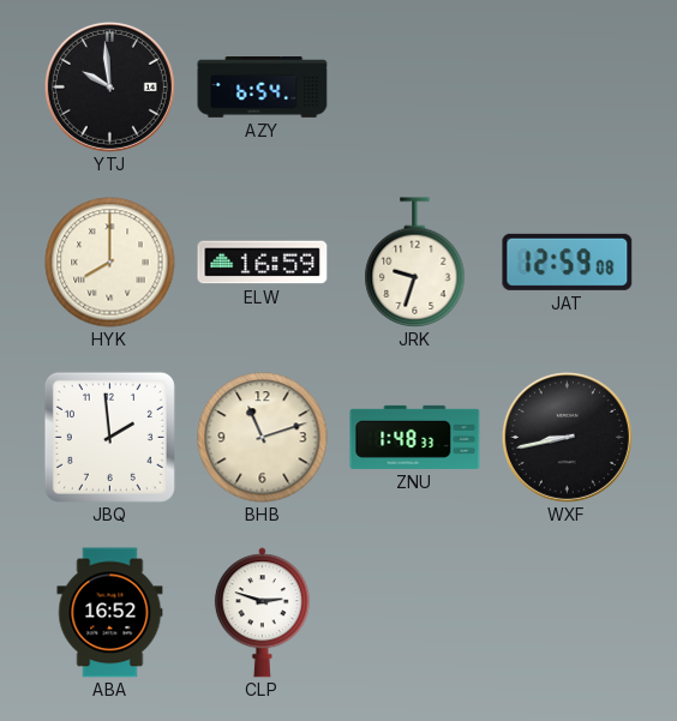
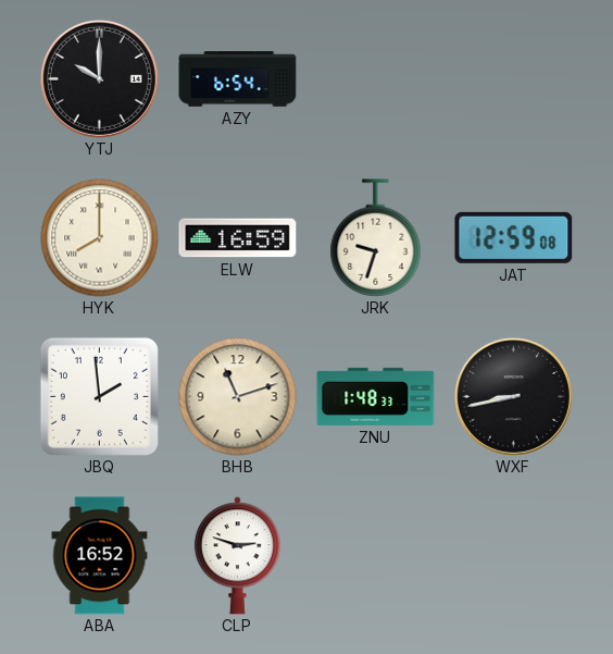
YTJ: 9:59 -> 10:00
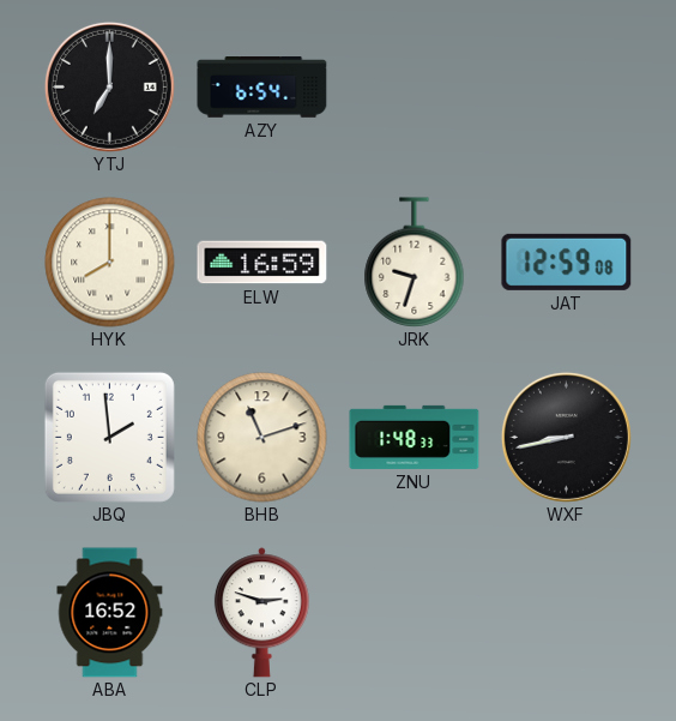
YTJ: 10:00 -> 7:00
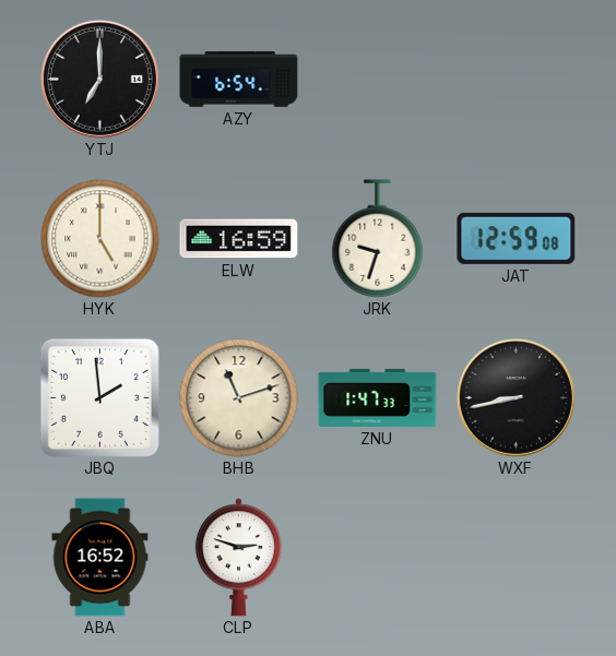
HYK: 8:00 -> 5:00
ZNU: 1:48 -> 1:47
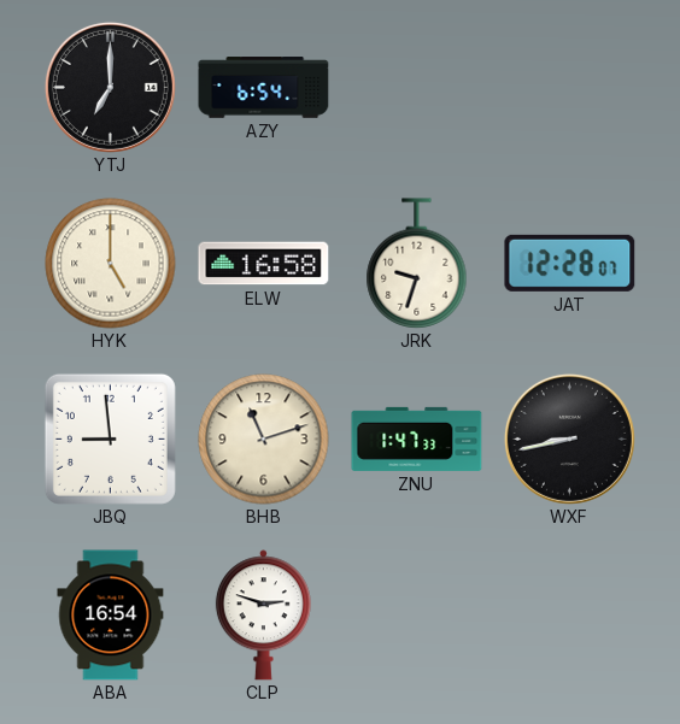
ELW: 16:59 -> 16:58
JAT: 12:59 -> 12:28
JBQ: 1:59 -> 8:59
ABA: 16:52 -> 16:54
